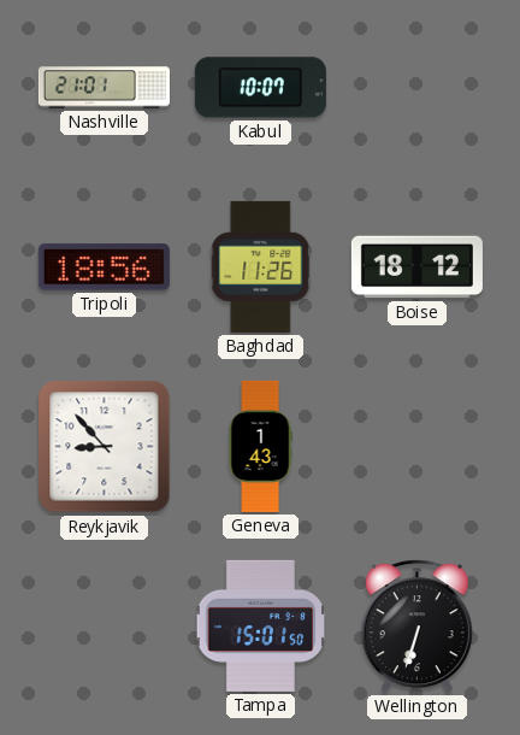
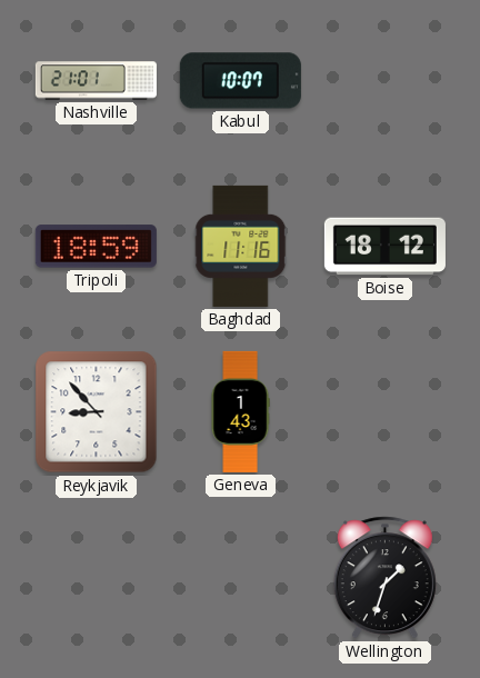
Tripoli: 18:56 -> 18:59
Baghdad: 11:26 -> 11:16
Tampa: 15:01 -> none
Wellington: 6:33 -> 1:33
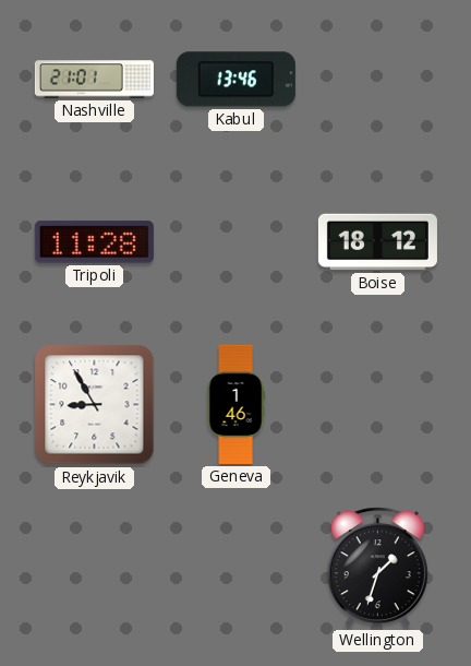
Kabul: 10:07 -> 13:46
Tripoli: 18:59 -> 11:28
Baghdad: 11:16 -> none
Reykjavik: 8:53 -> 8:55
Geneva: 1:43 -> 1:46
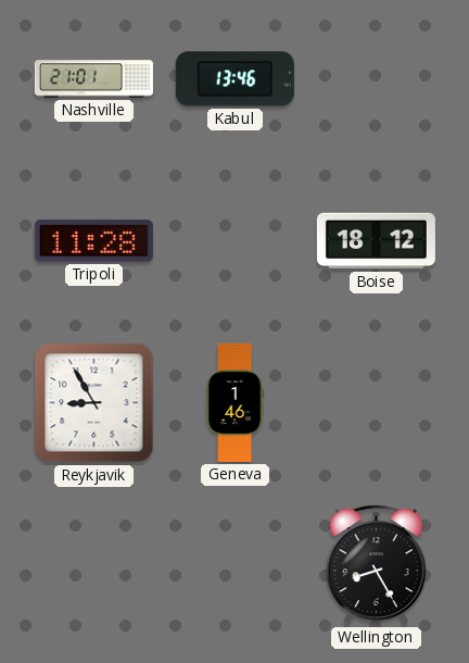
Wellington: 1:33 -> 8:25
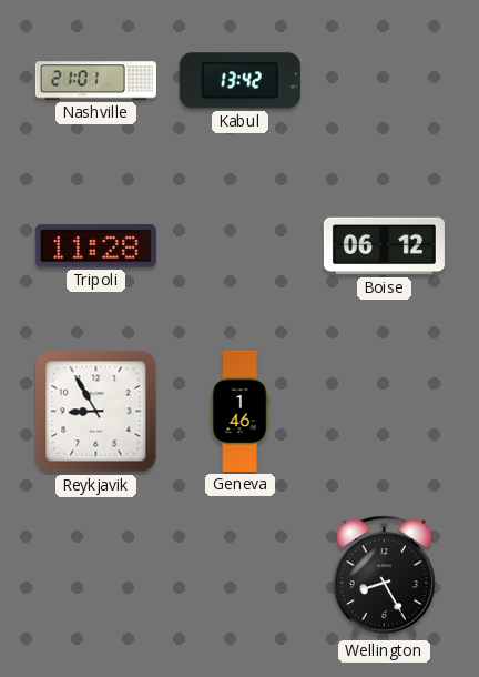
Kabul: 13:46 -> 13:42
Boise: 18:12 -> 06:12
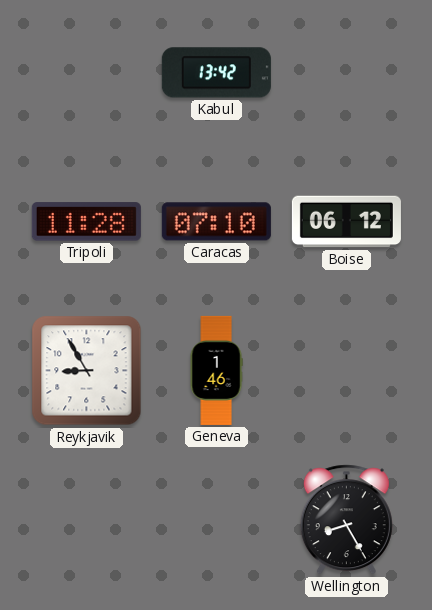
Nashville: 21:01 -> none
Caracas: none -> 07:10
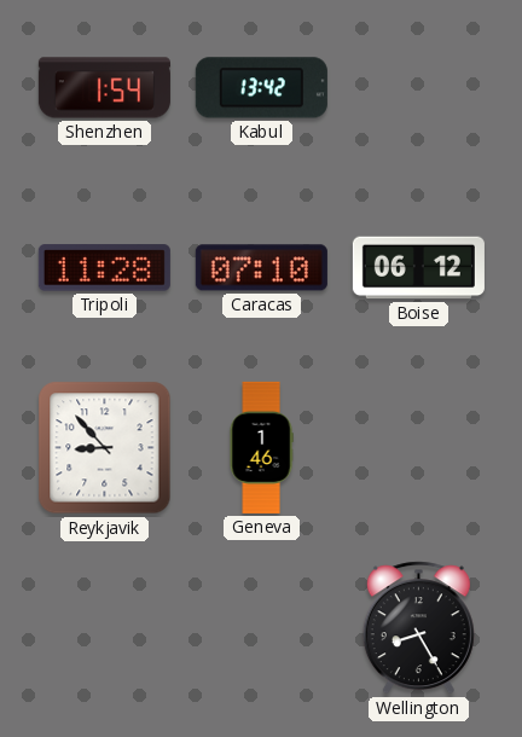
Shenzhen: none -> 1:54
Reykjavik: 8:55 -> 8:53
